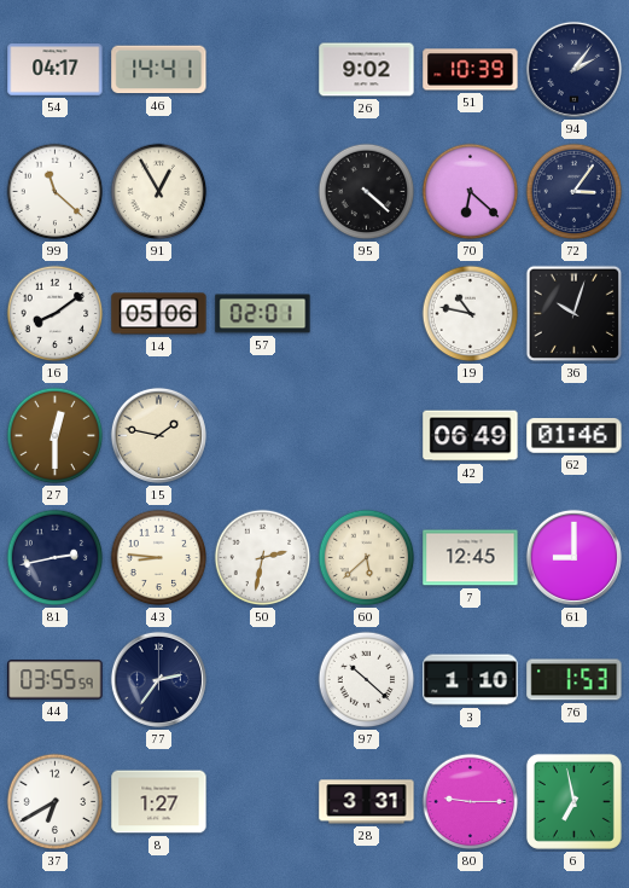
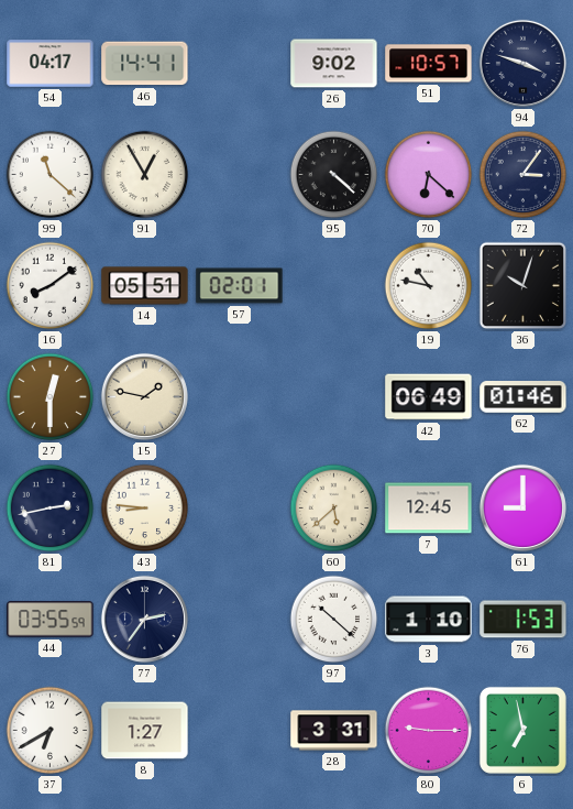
51: 10:39 -> 10:57
94: 2:06 -> 3:48
14: 05:06 -> 05:51
50: 2:32 -> none
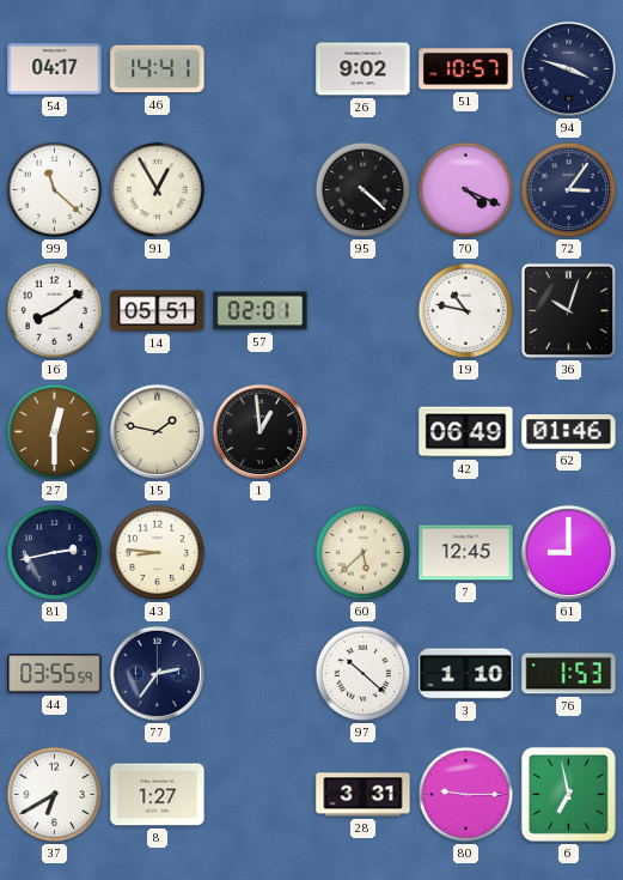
70: 6:22 -> 4:19
1: none -> 12:59
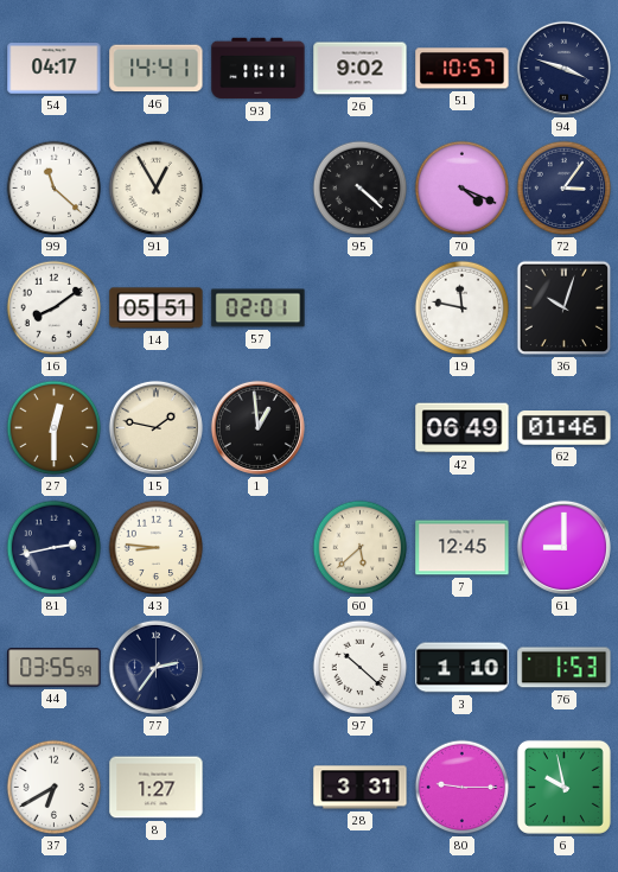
93: none -> 11:11
19: 10:47 -> 11:47
6: 6:58 -> 9:58
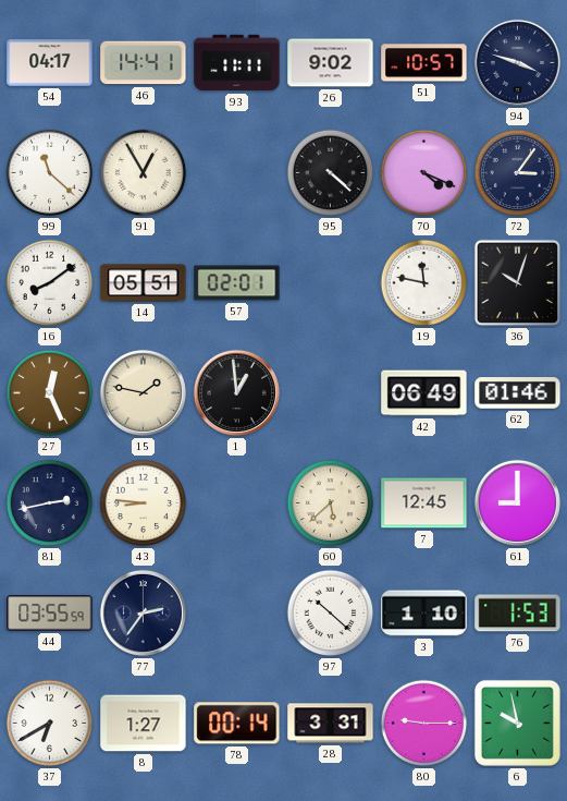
27: 12:30 -> 12:26
78: none -> 00:14
